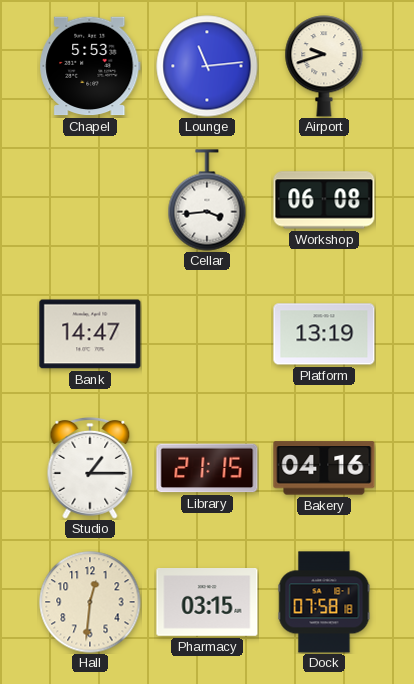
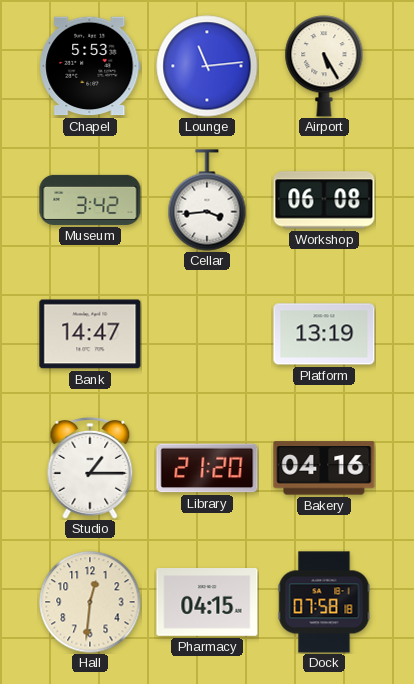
Airport: 9:42 -> 5:25
Museum: none -> 3:42
Library: 21:15 -> 21:20
Pharmacy: 03:15 -> 04:15
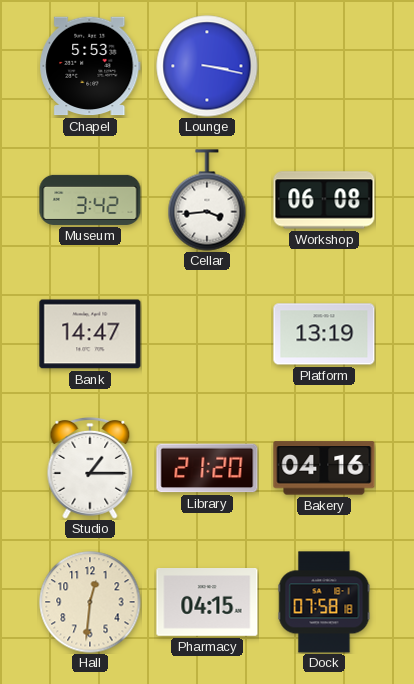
Lounge: 11:14 -> 3:17
Airport: 5:25 -> none
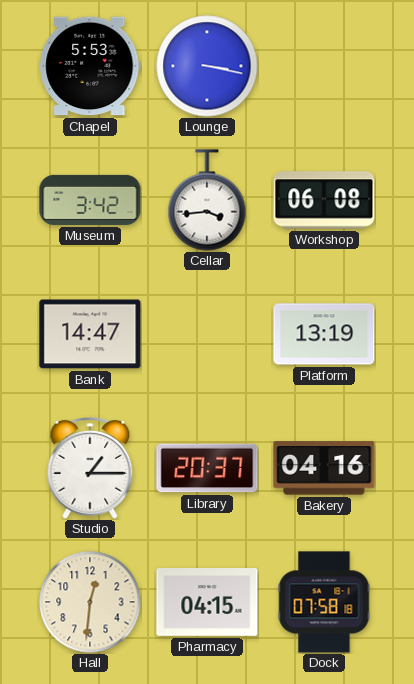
Library: 21:20 -> 20:37
